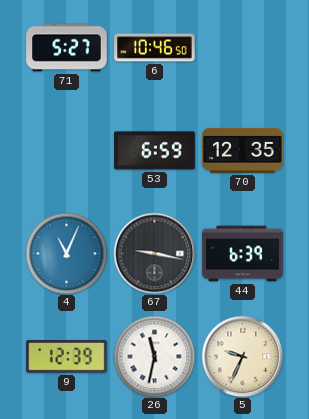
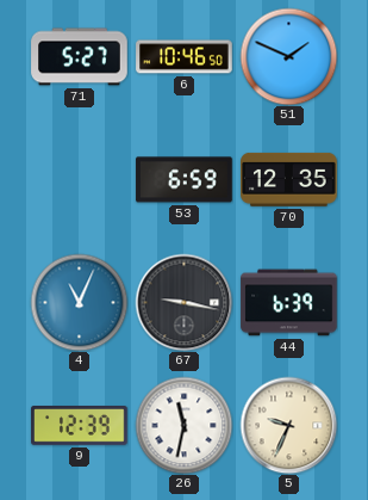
51: none -> 1:49
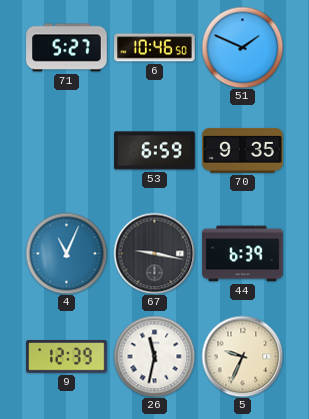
70: 12:35 -> 9:35
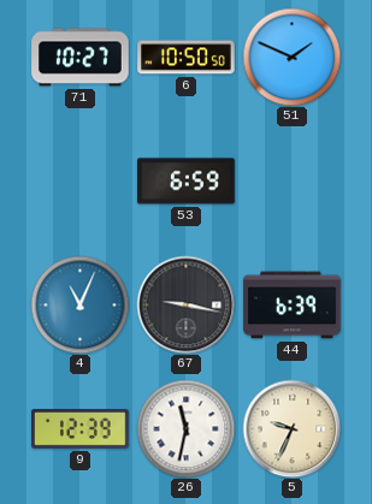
71: 5:27 -> 10:27
6: 10:46 -> 10:50
70: 9:35 -> none
